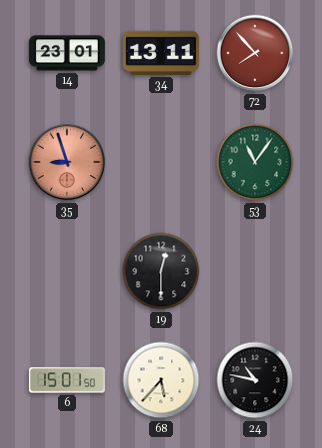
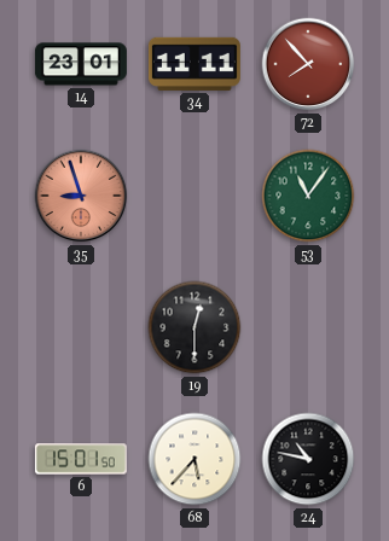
34: 13:11 -> 11:11
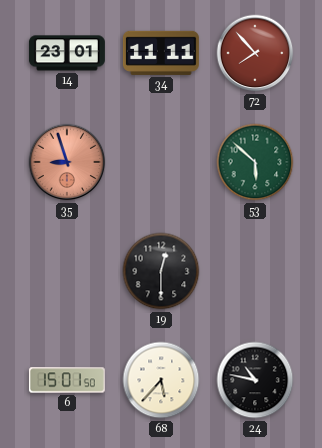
53: 11:06 -> 5:52
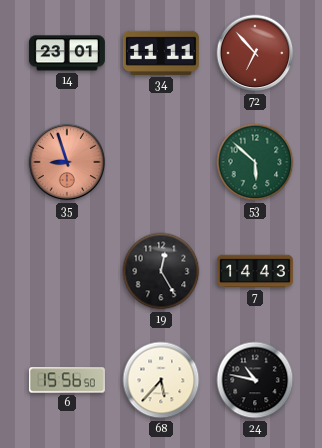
72: 7:53 -> 6:53
19: 12:30 -> 12:25
7: none -> 14:43
6: 15:01 -> 15:56
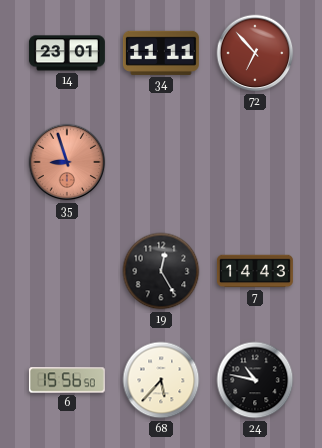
53: 5:52 -> none
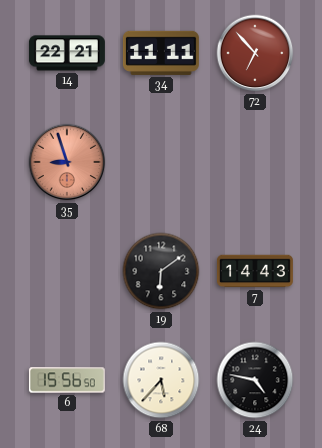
14: 23:01 -> 22:21
19: 12:25 -> 6:09
24: 10:47 -> 4:47
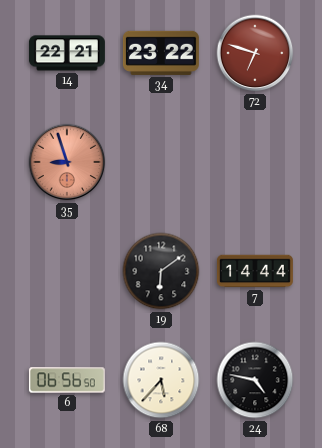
34: 11:11 -> 23:22
72: 6:53 -> 6:48
7: 14:43 -> 14:44
6: 15:56 -> 06:56
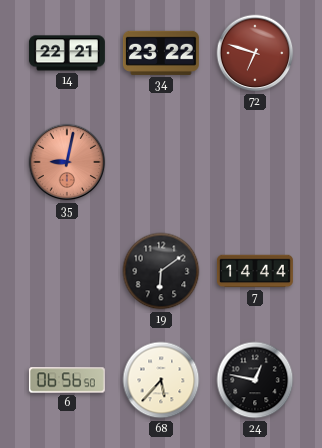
35: 8:57 -> 9:02
24: 4:47 -> 12:47
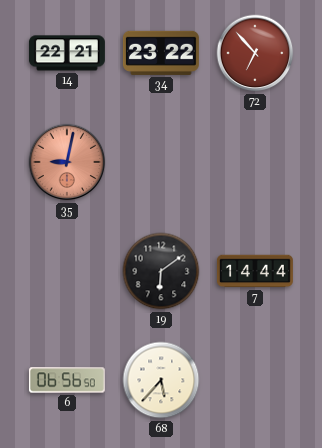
72: 6:48 -> 6:53
24: 12:47 -> none
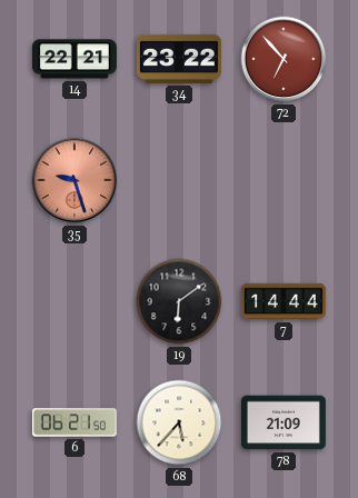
35: 9:02 -> 9:27
6: 06:56 -> 06:21
78: none -> 21:09
